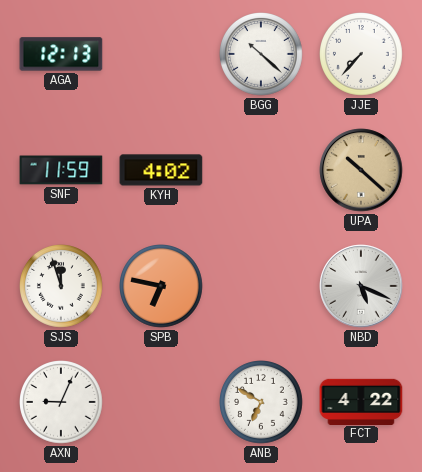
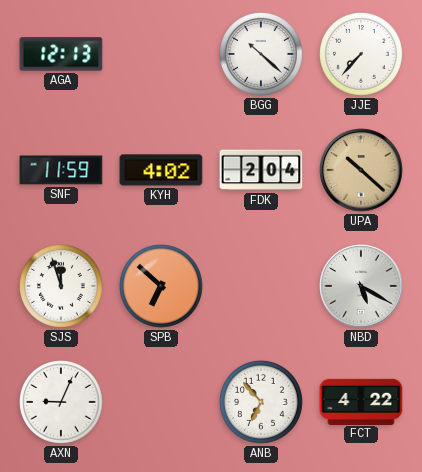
FDK: none -> 2:04
SPB: 6:47 -> 6:52
NBD: 5:19 -> 5:20
ANB: 6:50 -> 6:53
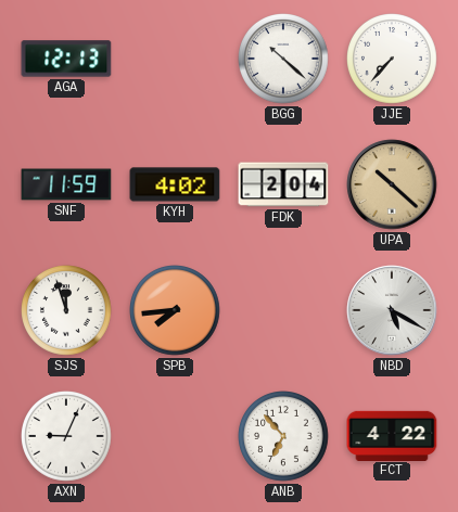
SPB: 6:52 -> 7:44
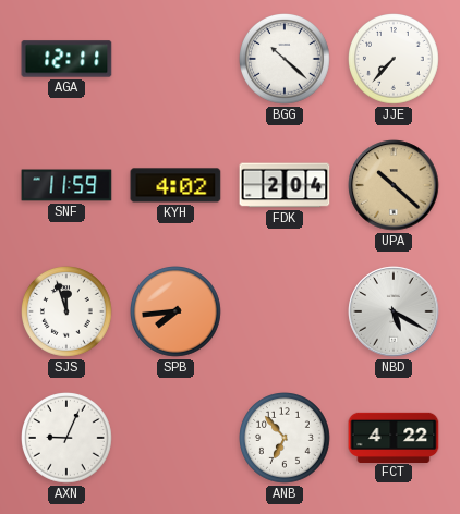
AGA: 12:13 -> 12:11
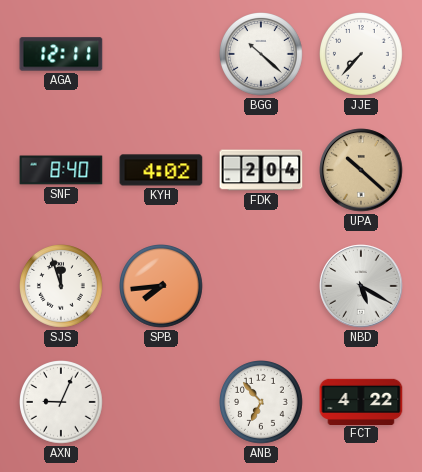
SNF: 11:59 -> 8:40
